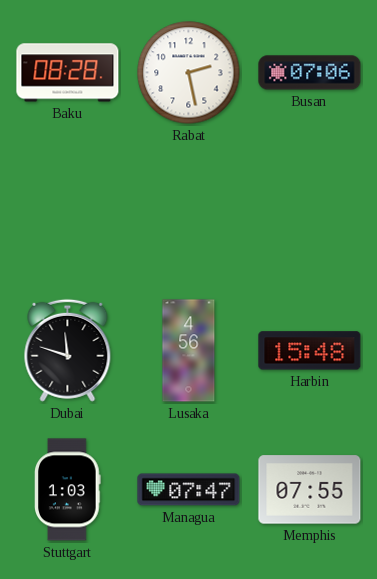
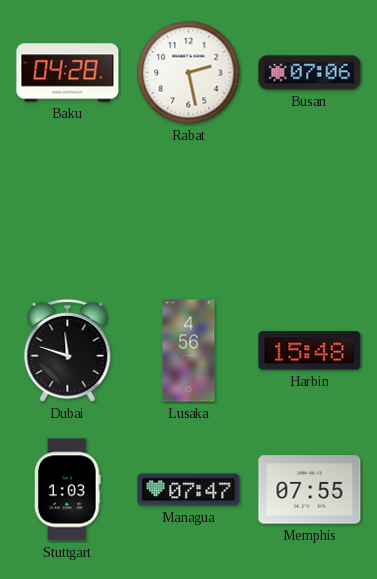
Baku: 08:28 -> 04:28
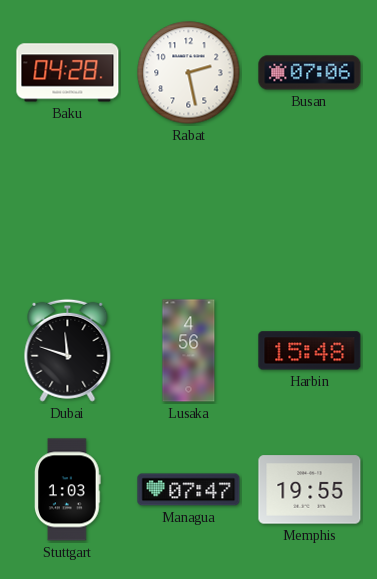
Memphis: 07:55 -> 19:55
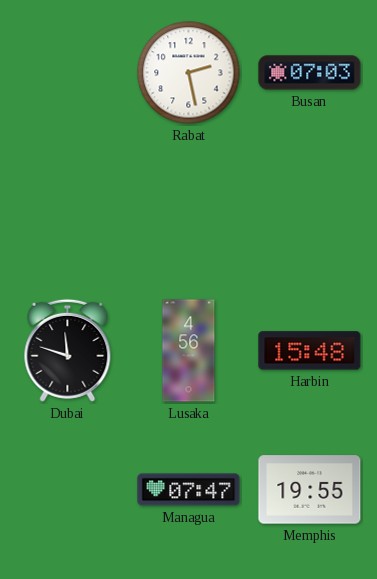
Baku: 04:28 -> none
Busan: 07:06 -> 07:03
Stuttgart: 1:03 -> none
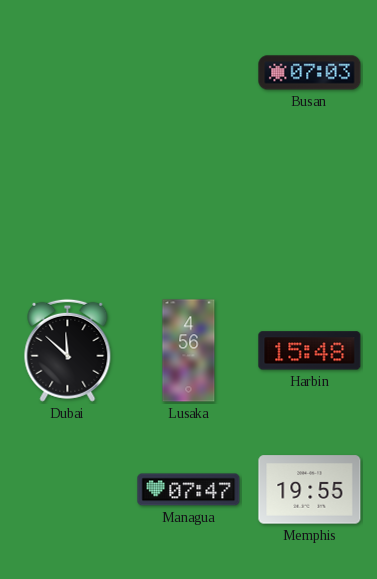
Rabat: 2:28 -> none
Dubai: 11:48 -> 11:52
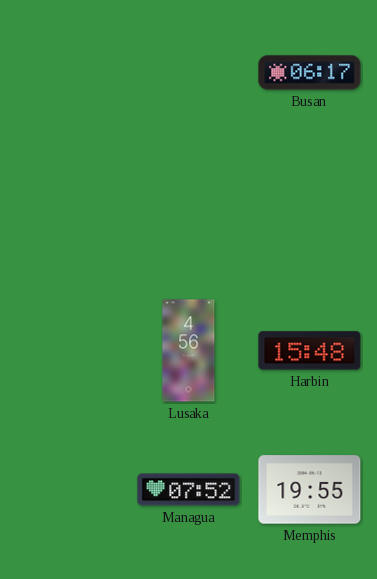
Busan: 07:03 -> 06:17
Dubai: 11:52 -> none
Managua: 07:47 -> 07:52
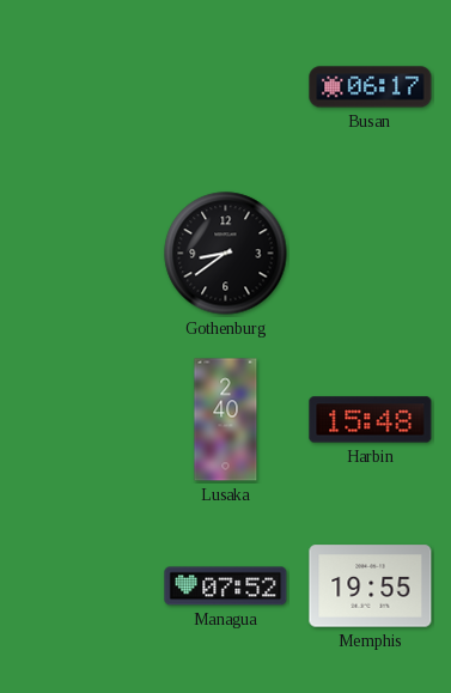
Gothenburg: none -> 8:39
Lusaka: 4:56 -> 2:40
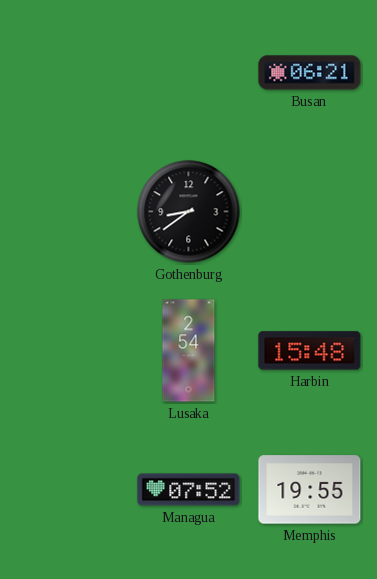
Busan: 06:17 -> 06:21
Lusaka: 2:40 -> 2:54
